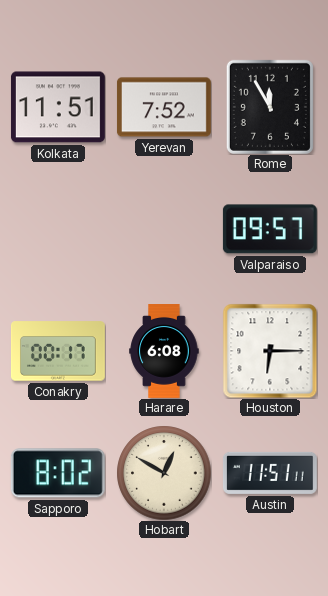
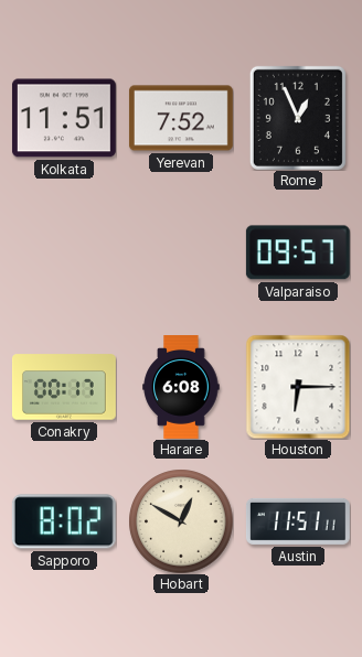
Rome: 11:55 -> 12:56
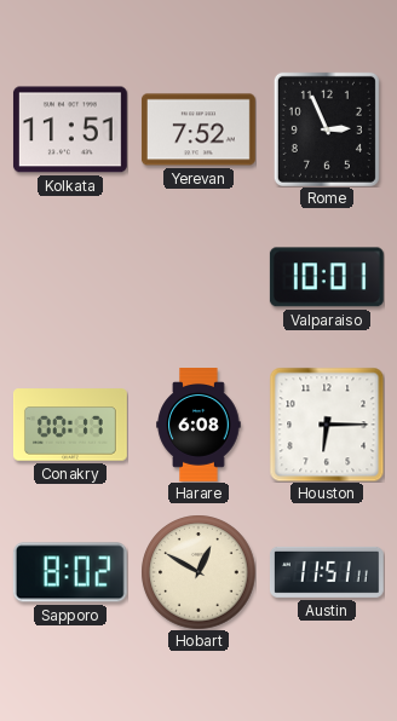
Rome: 12:56 -> 2:56
Valparaiso: 09:57 -> 10:01
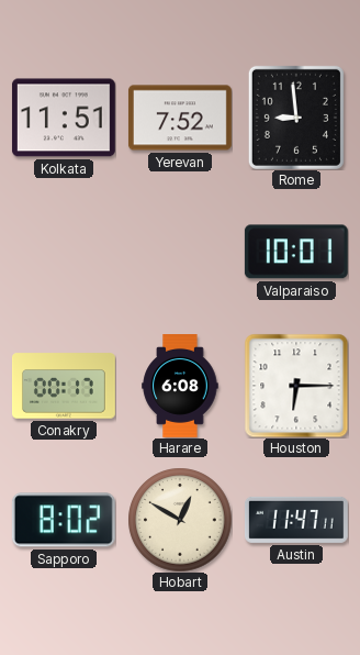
Rome: 2:56 -> 8:59
Austin: 11:51 -> 11:47
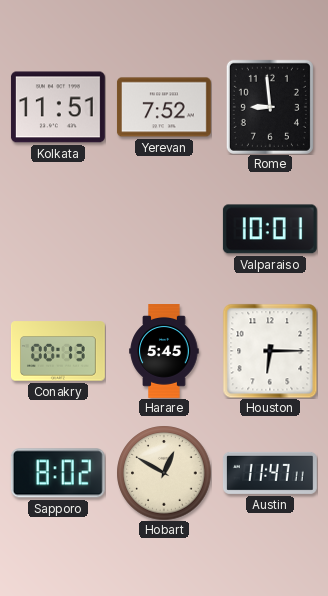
Conakry: 00:17 -> 00:13
Harare: 6:08 -> 5:45
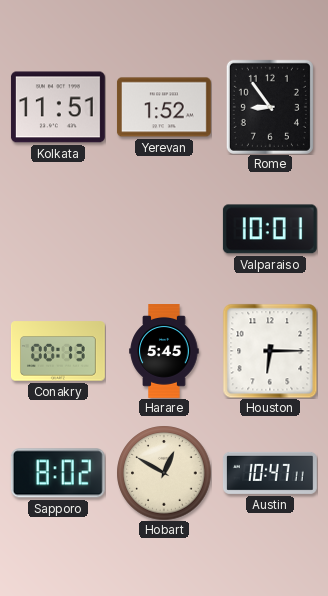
Yerevan: 7:52 -> 1:52
Rome: 8:59 -> 8:54
Austin: 11:47 -> 10:47
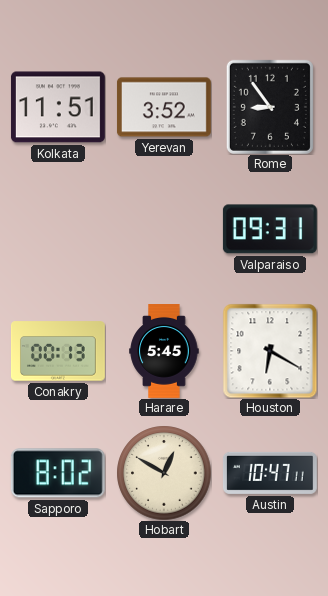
Yerevan: 1:52 -> 3:52
Valparaiso: 10:01 -> 09:31
Houston: 6:15 -> 6:20
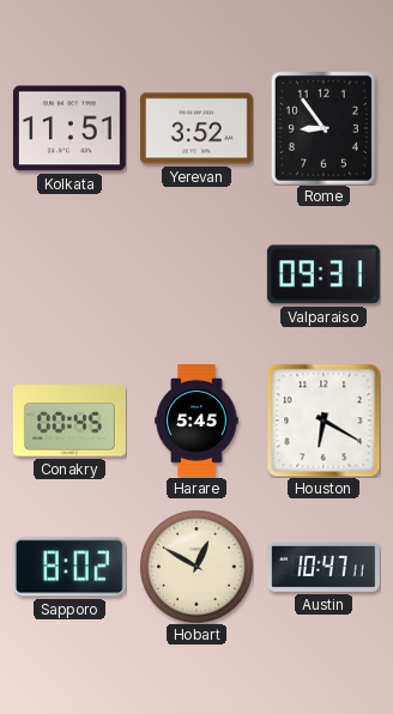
Conakry: 00:13 -> 00:45
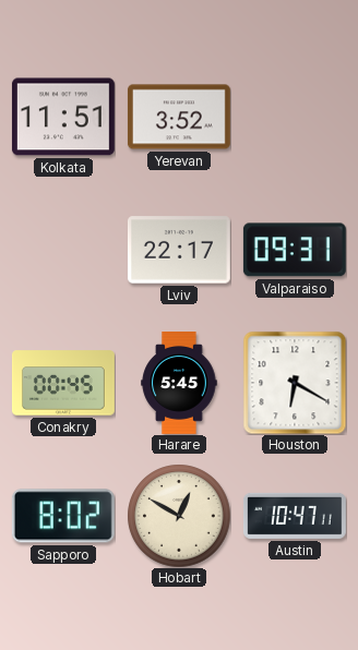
Rome: 8:54 -> none
Lviv: none -> 22:17
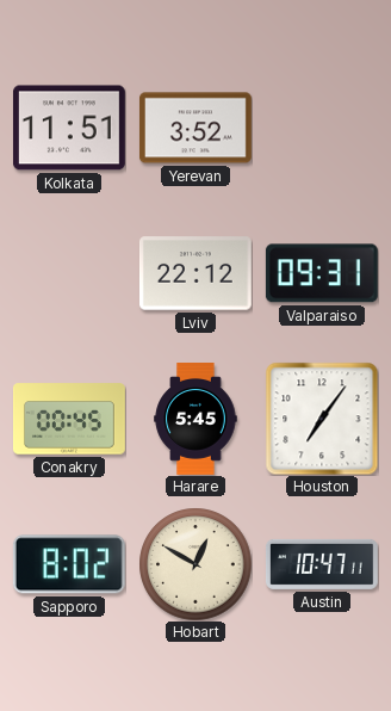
Lviv: 22:17 -> 22:12
Houston: 6:20 -> 7:06
